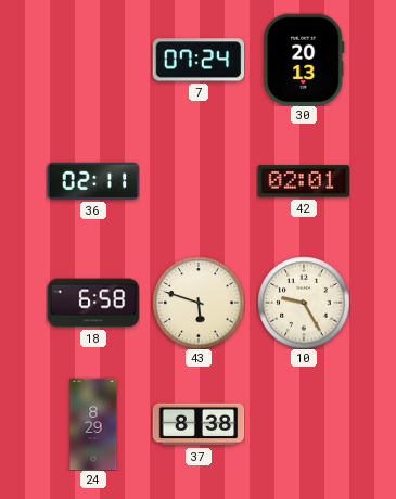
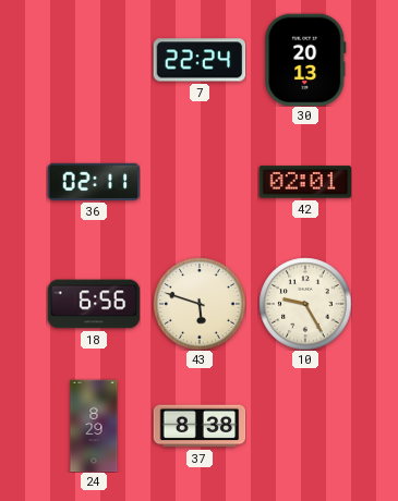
7: 07:24 -> 22:24
18: 6:58 -> 6:56
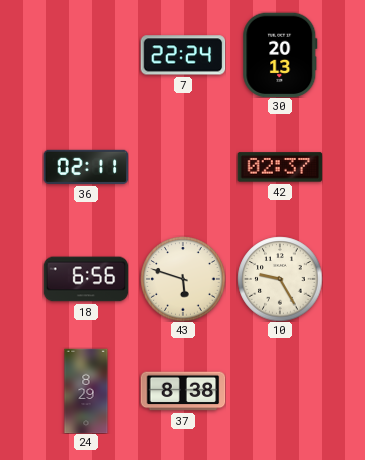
42: 02:01 -> 02:37
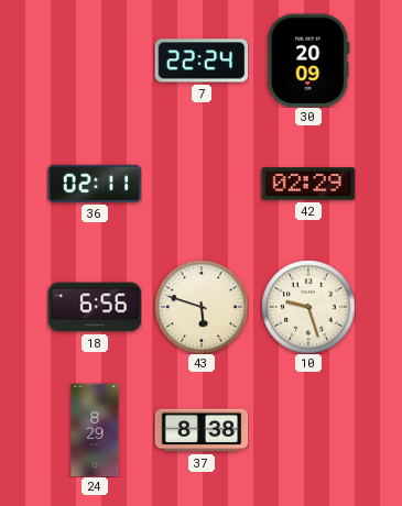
30: 20:13 -> 20:09
42: 02:37 -> 02:29
10: 9:25 -> 9:27
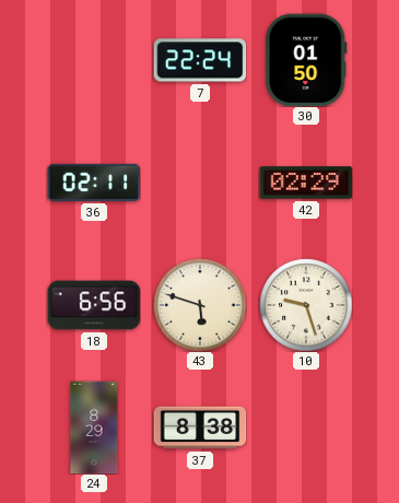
30: 20:09 -> 01:50
